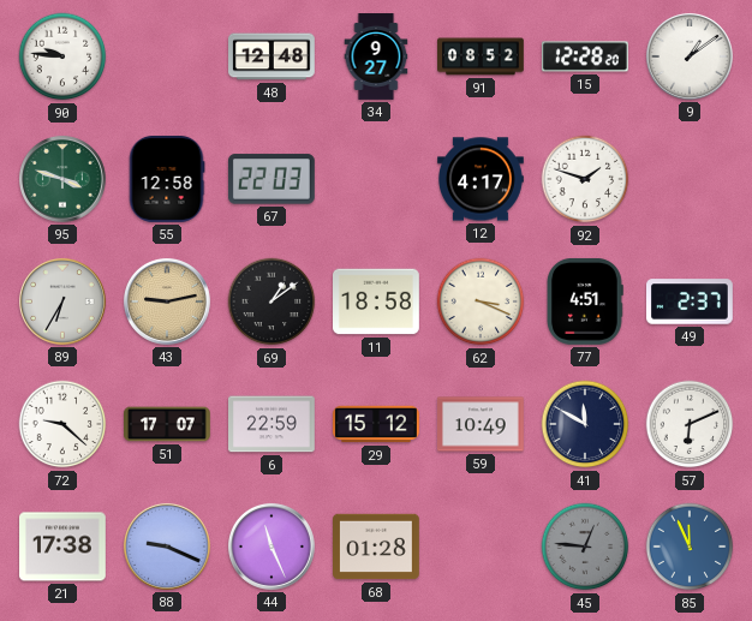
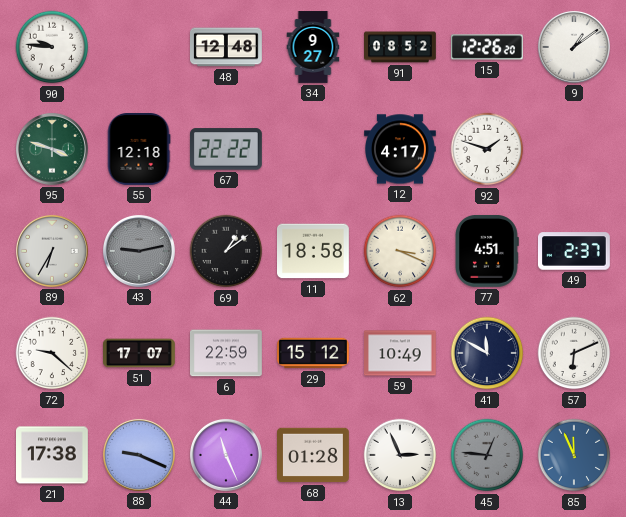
15: 12:28 -> 12:26
55: 12:58 -> 12:18
67: 22:03 -> 22:22
43 dial: champagne -> grey
13: none -> 2:56
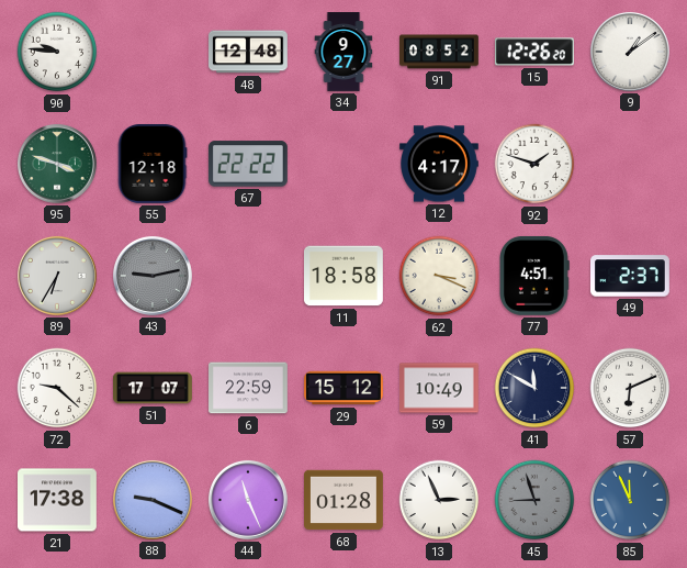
69: 1:09 -> none
45: 12:46 -> 8:57
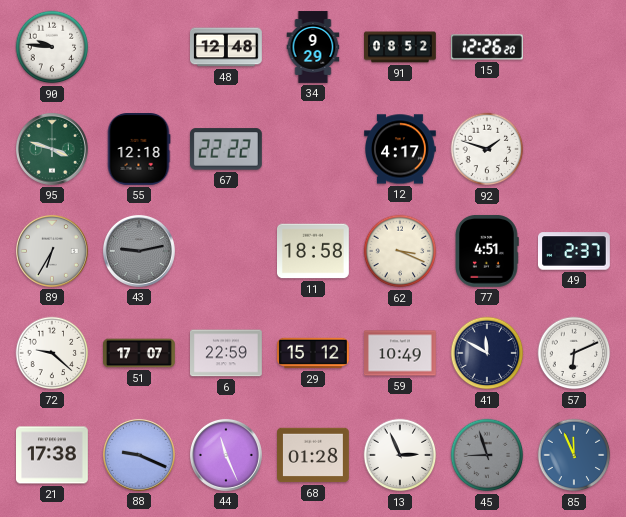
34: 9:27 -> 9:29
9: 1:09 -> none
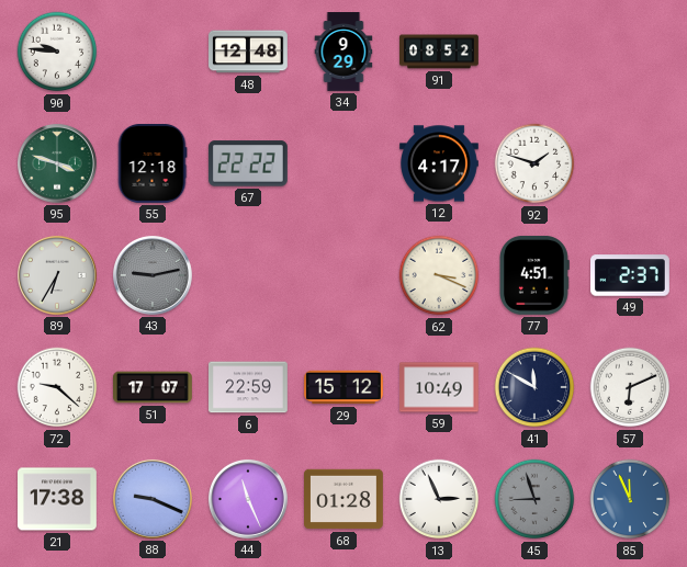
15: 12:26 -> none
11: 18:58 -> none
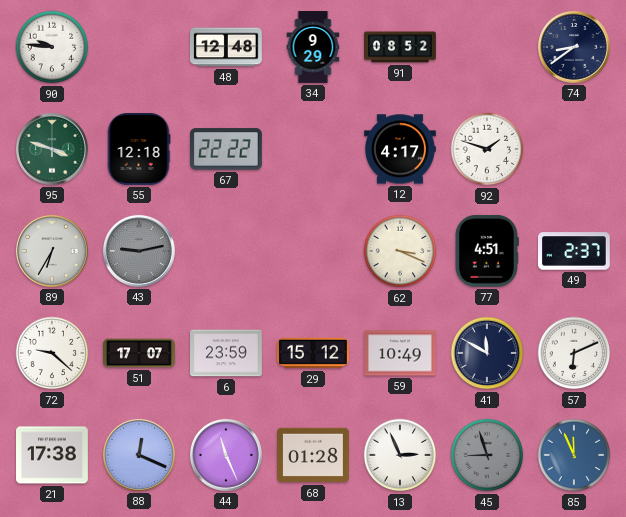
74: none -> 8:39
6: 22:59 -> 23:59
88: 9:19 -> 12:19
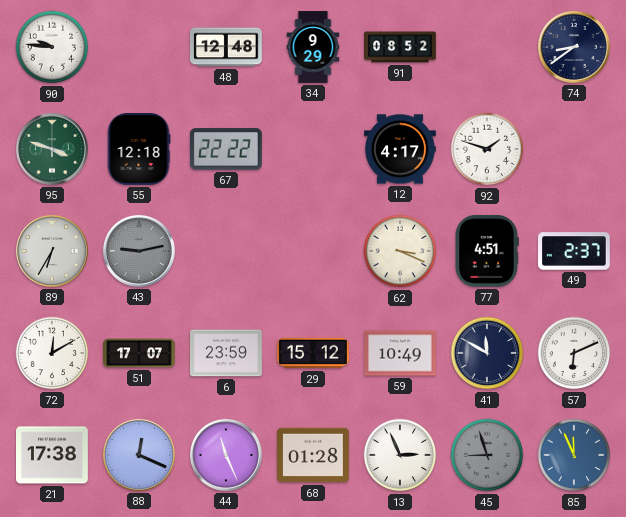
72: 9:22 -> 12:10
